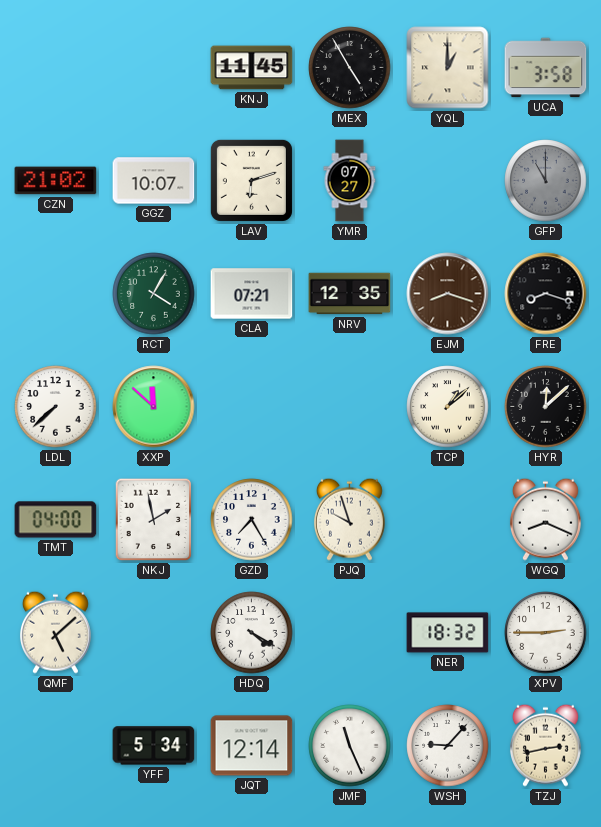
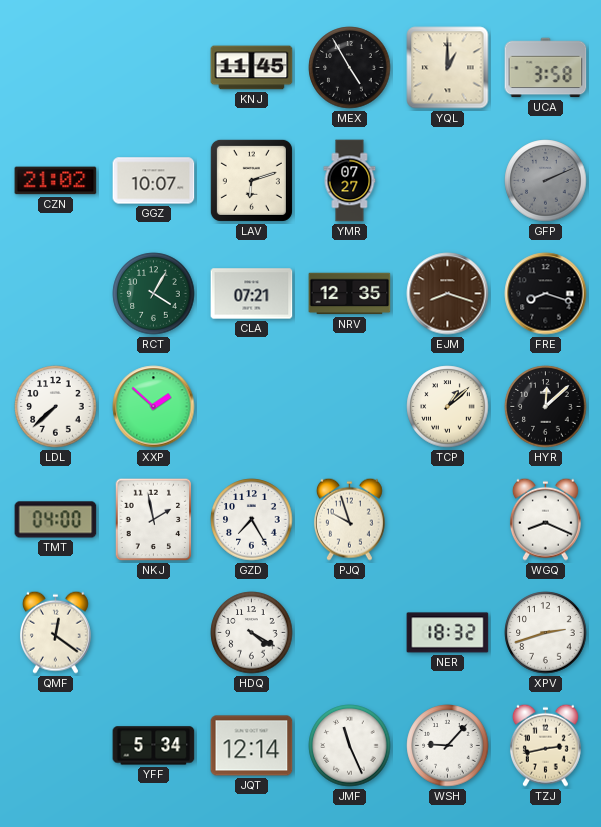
GFP: 11:00 -> 2:11
XXP: 11:52 -> 1:52
QMF: 5:08 -> 12:21
XPV: 2:45 -> 2:42
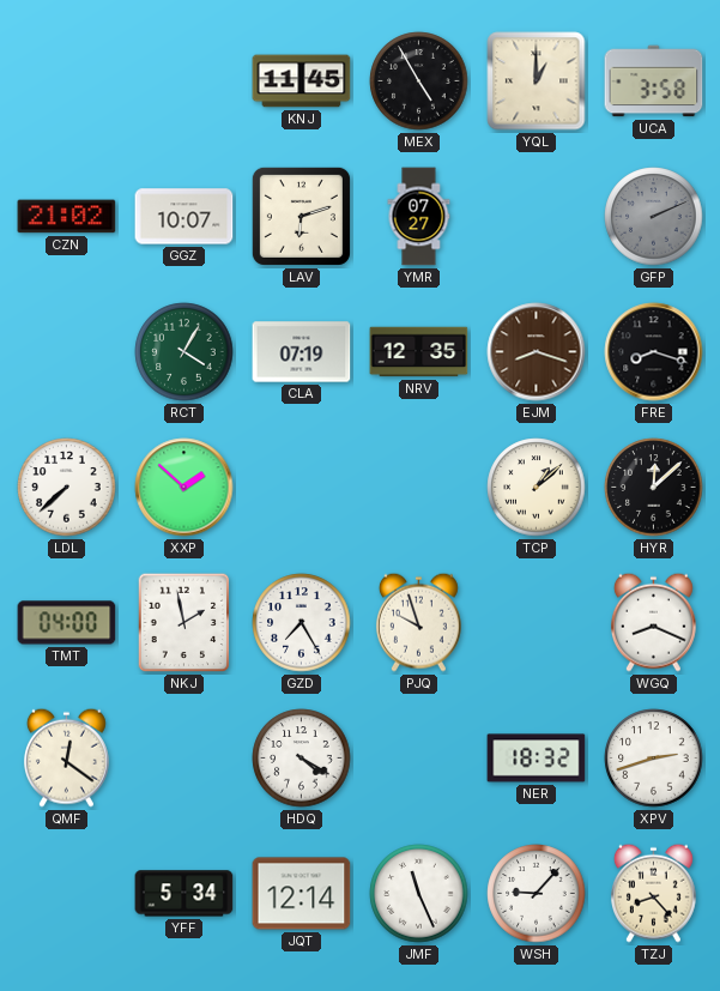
CLA: 07:21 -> 07:19
TZJ: 2:43 -> 8:23
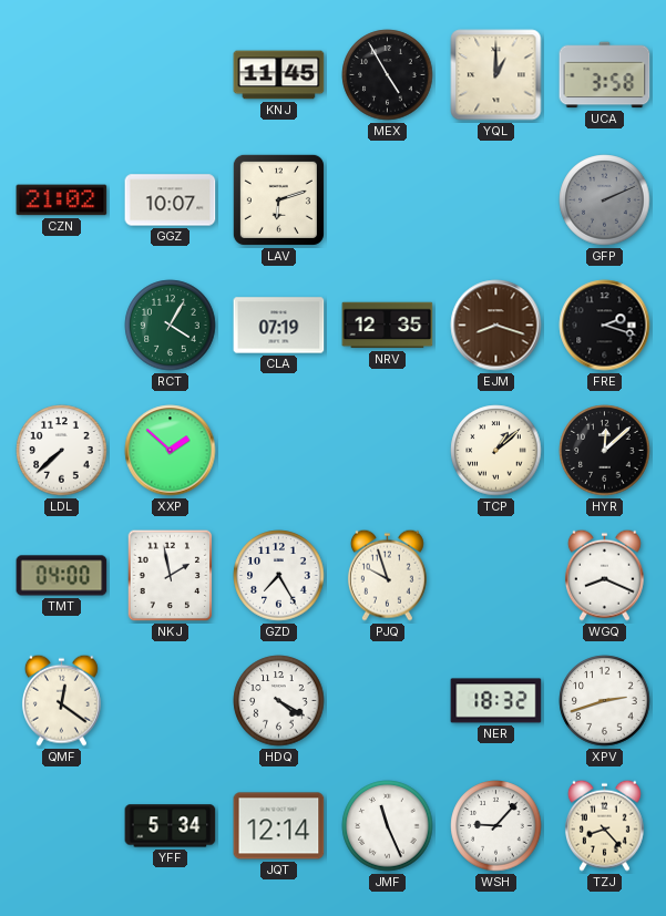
YMR: 07:27 -> none
FRE: 8:18 -> 2:18
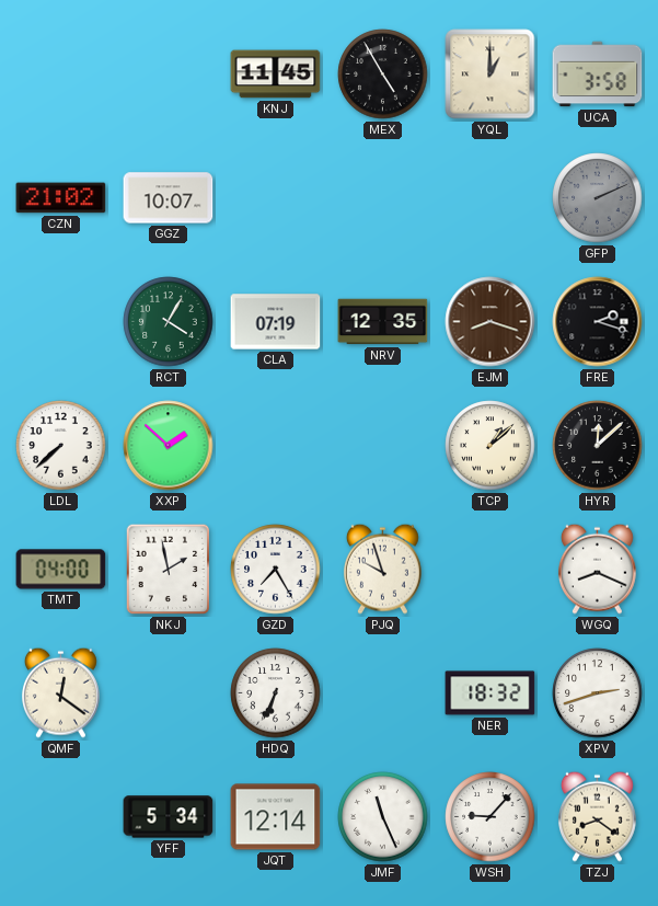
LAV: 6:12 -> none
HDQ: 4:20 -> 6:34
TZJ: 8:23 -> 8:21
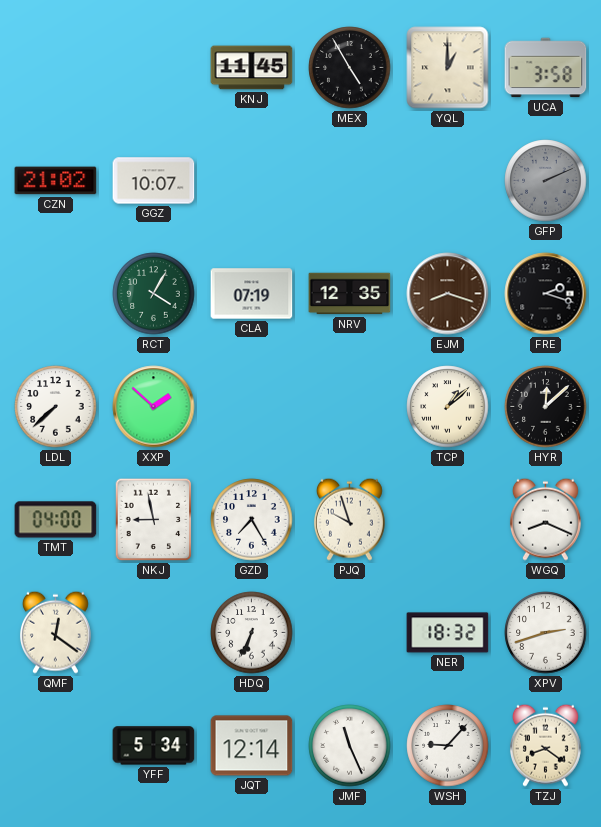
NKJ: 1:58 -> 8:58
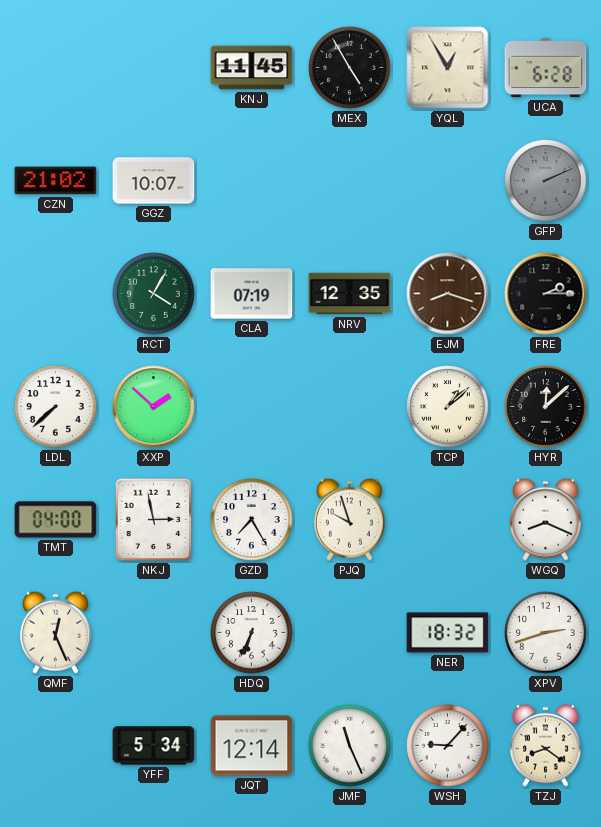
YQL: 1:00 -> 12:55
UCA: 3:58 -> 6:28
FRE: 2:18 -> 2:15
NKJ: 8:58 -> 2:58
QMF: 12:21 -> 12:26
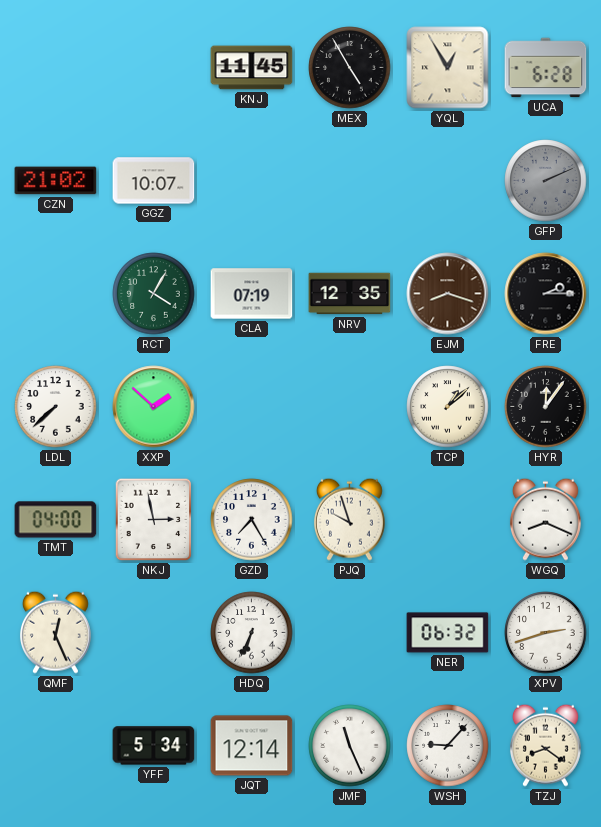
HYR: 12:08 -> 12:06
NER: 18:32 -> 06:32
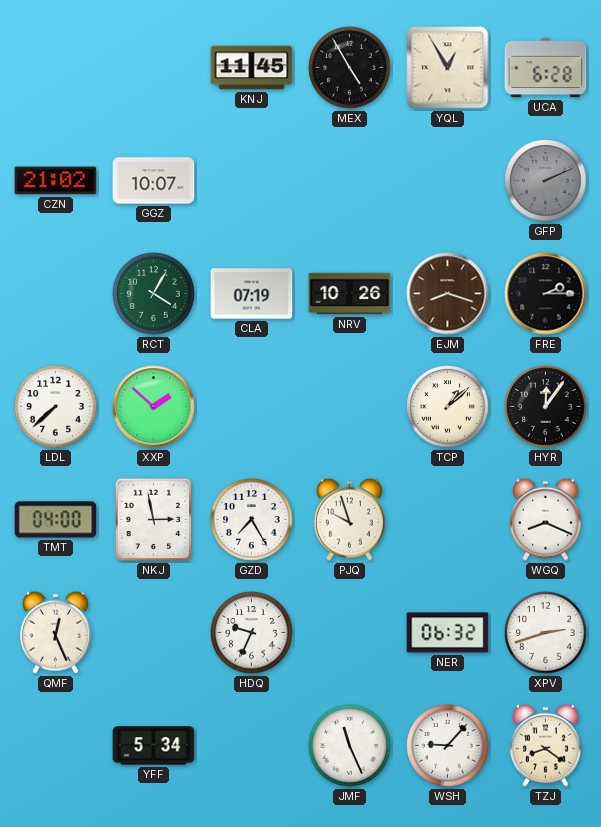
NRV: 12:35 -> 10:26
HDQ: 6:34 -> 9:34
JQT: 12:14 -> none
